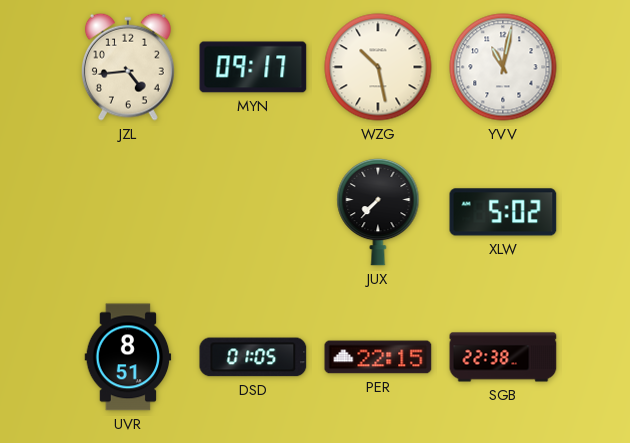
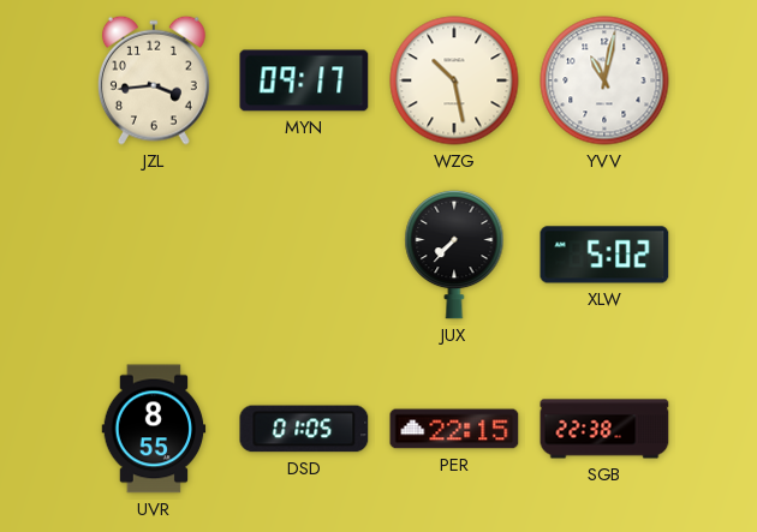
JZL: 4:44 -> 3:44
UVR: 8:51 -> 8:55
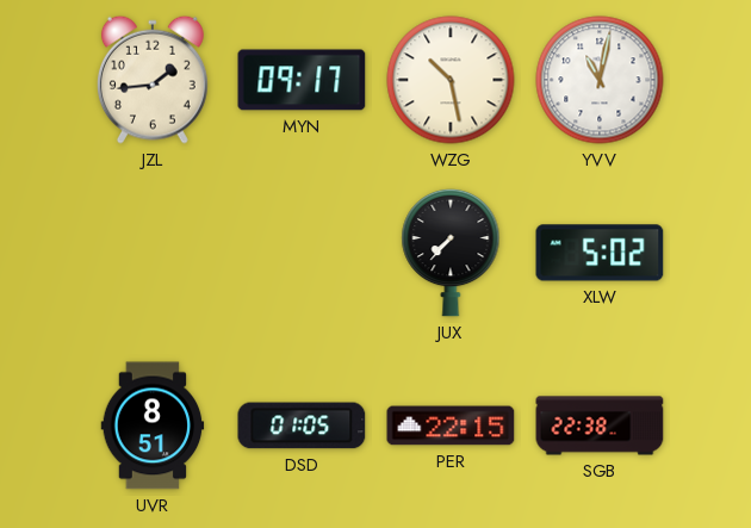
JZL: 3:44 -> 1:44
UVR: 8:55 -> 8:51
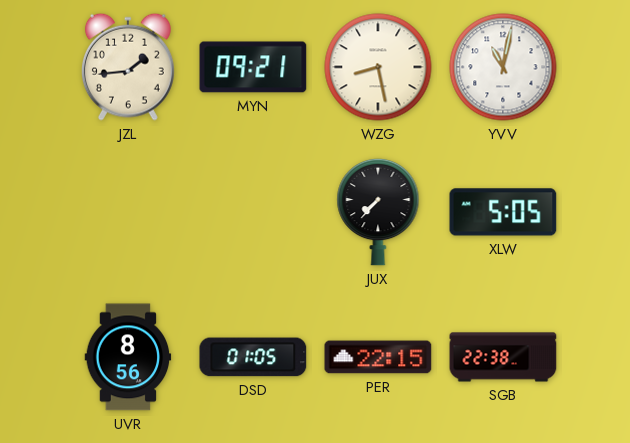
MYN: 09:17 -> 09:21
WZG: 10:28 -> 8:28
XLW: 5:02 -> 5:05
UVR: 8:51 -> 8:56
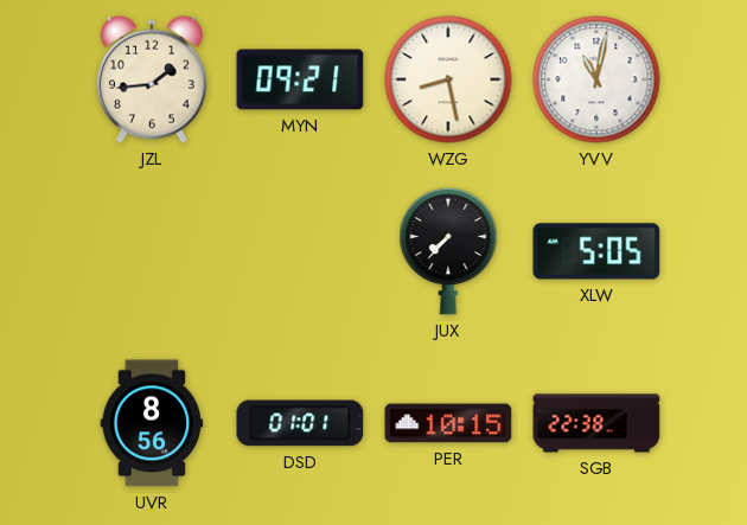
DSD: 01:05 -> 01:01
PER: 22:15 -> 10:15
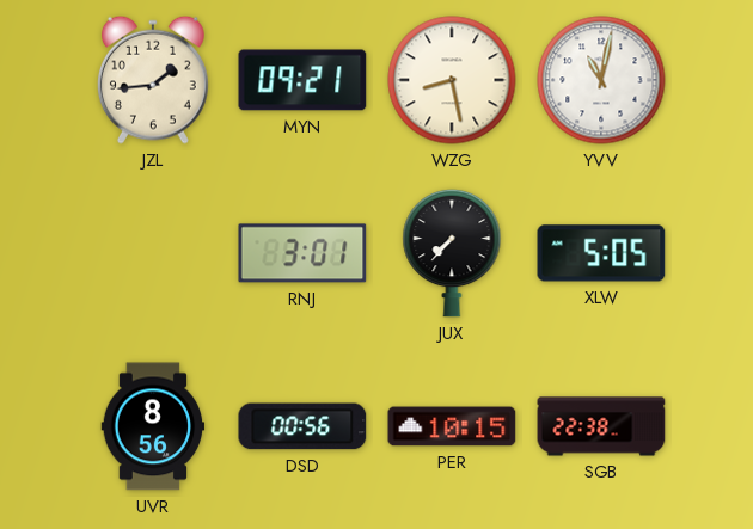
RNJ: none -> 3:01
DSD: 01:01 -> 00:56
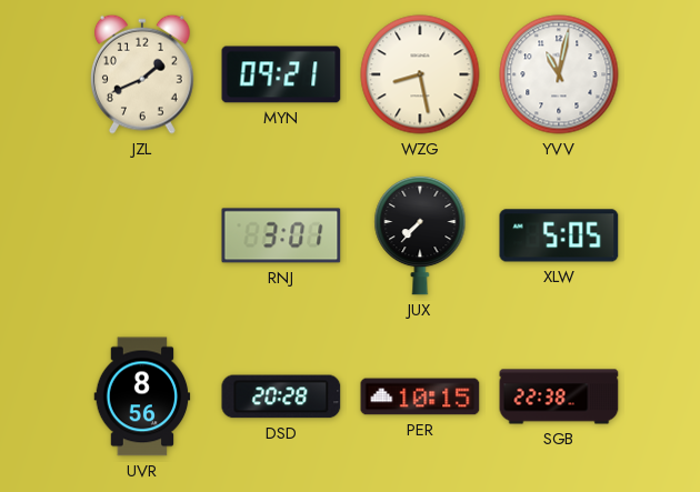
JZL: 1:44 -> 1:41
DSD: 00:56 -> 20:28
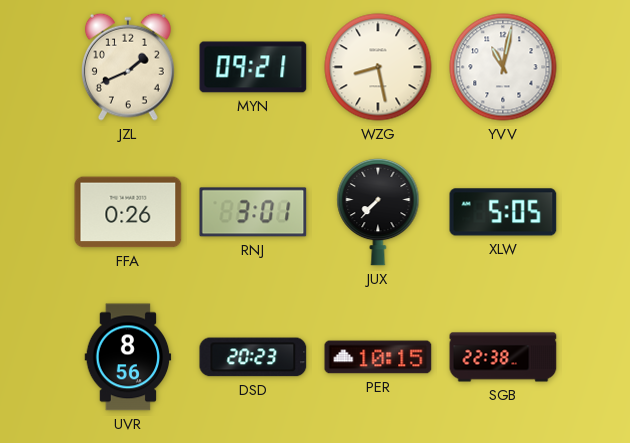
FFA: none -> 0:26
DSD: 20:28 -> 20:23
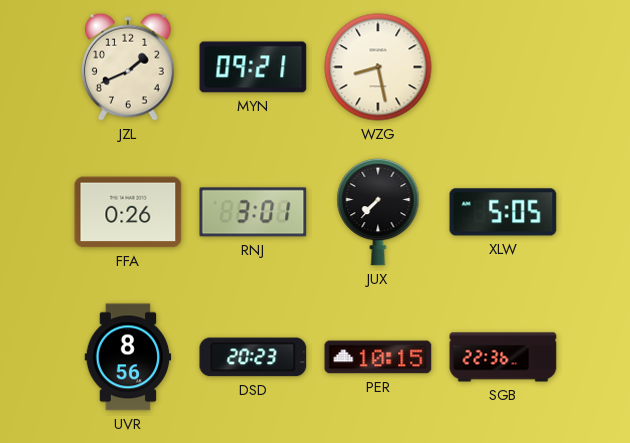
YVV: 11:02 -> none
SGB: 22:38 -> 22:36
